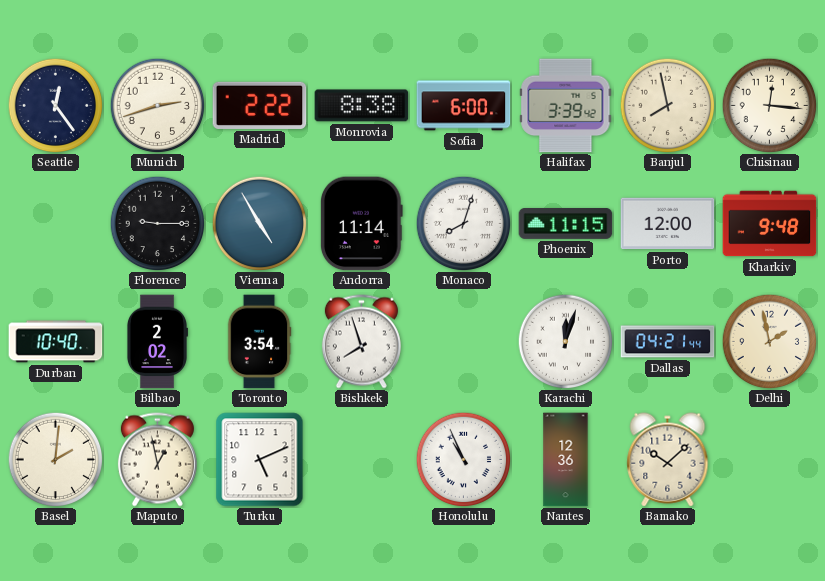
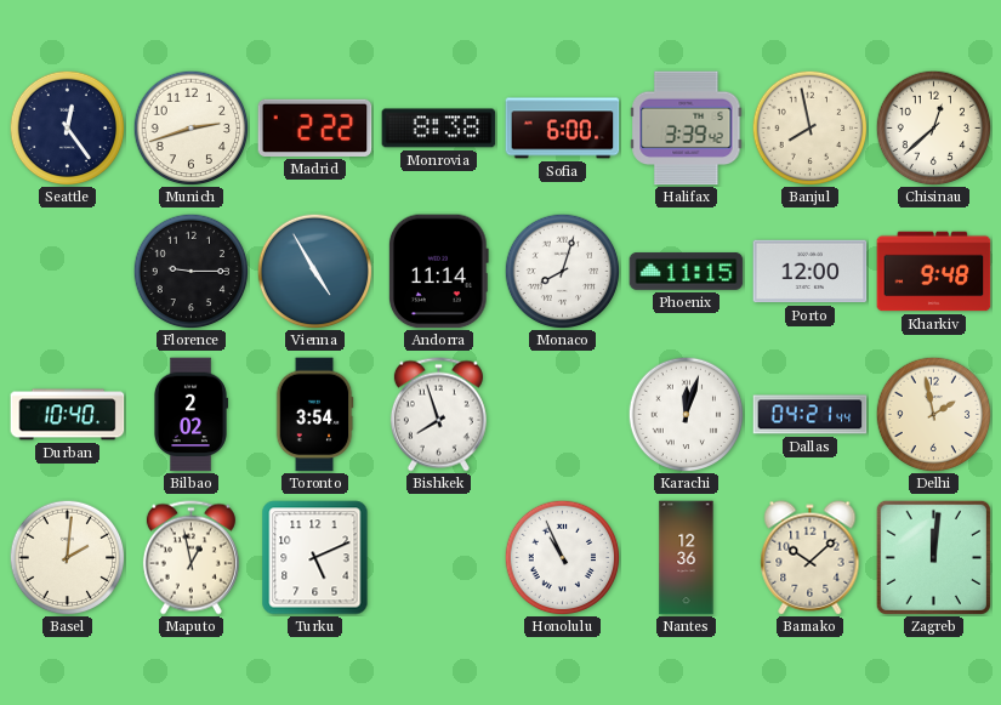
Chisinau: 12:16 -> 12:38
Zagreb: none -> 12:01
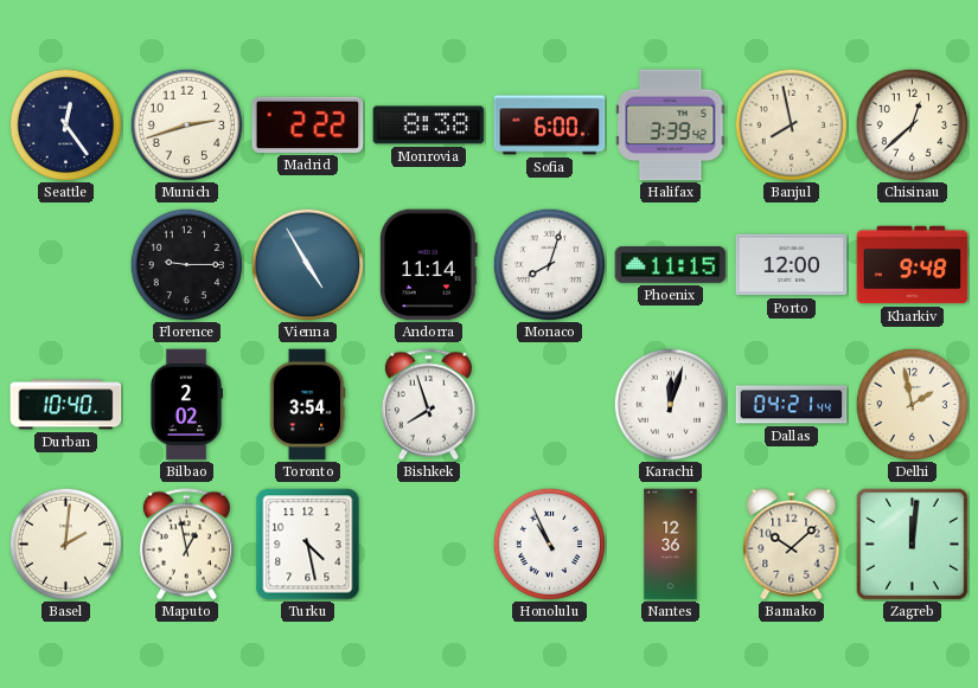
Turku: 5:11 -> 4:28
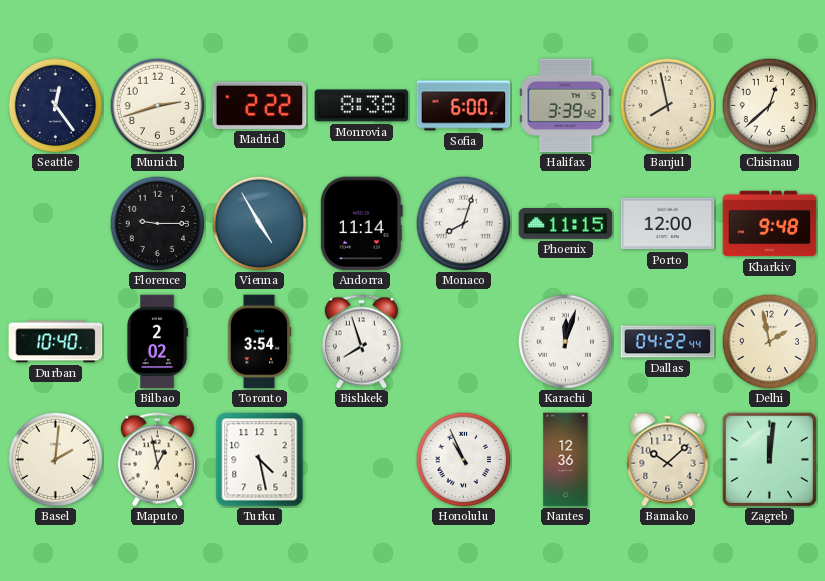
Dallas: 04:21 -> 04:22
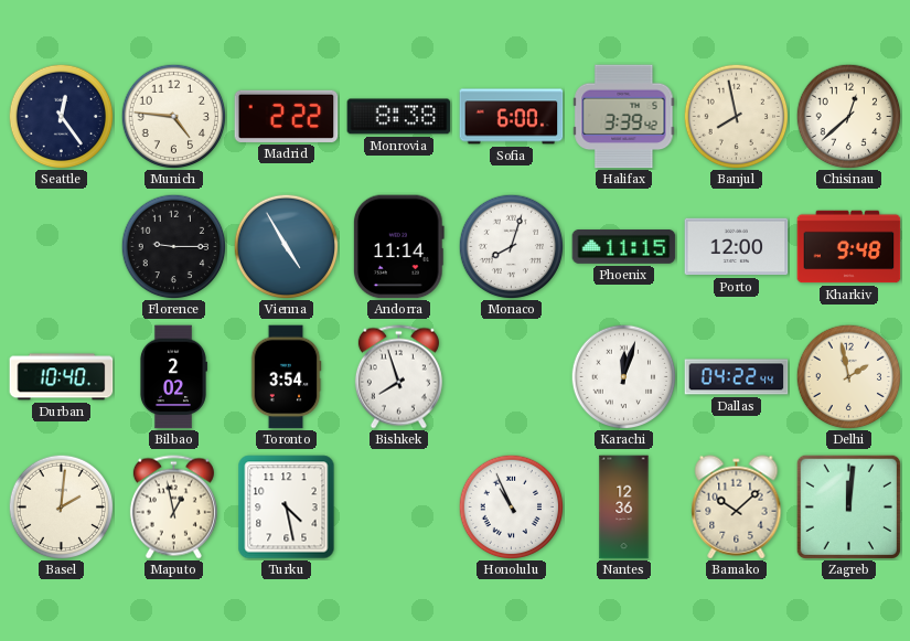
Munich: 2:42 -> 4:46
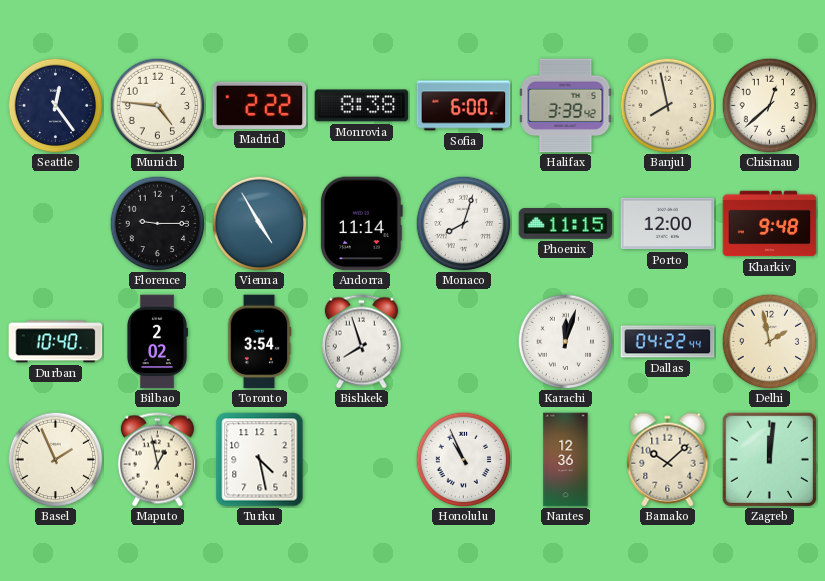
Basel: 2:01 -> 1:56
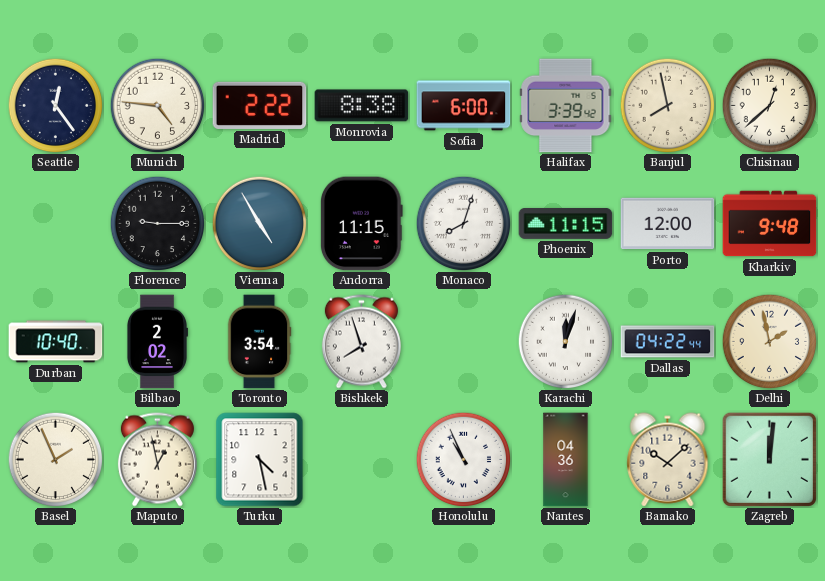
Andorra: 11:14 -> 11:15
Nantes: 12:36 -> 04:36
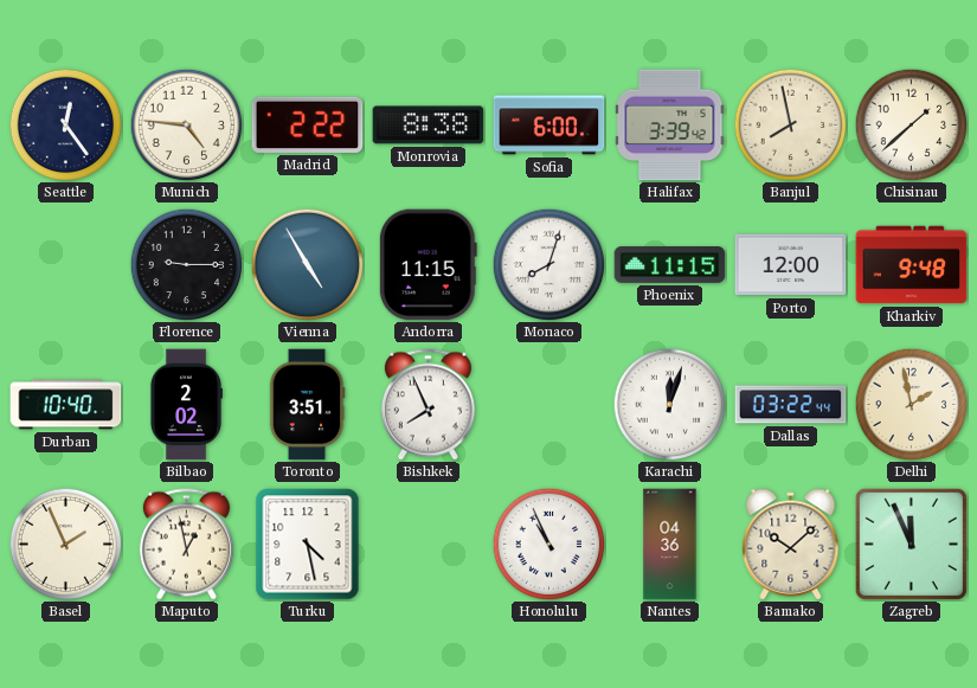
Chisinau: 12:38 -> 1:38
Toronto: 3:54 -> 3:51
Bishkek: 7:57 -> 7:56
Dallas: 04:22 -> 03:22
Zagreb: 12:01 -> 11:56
